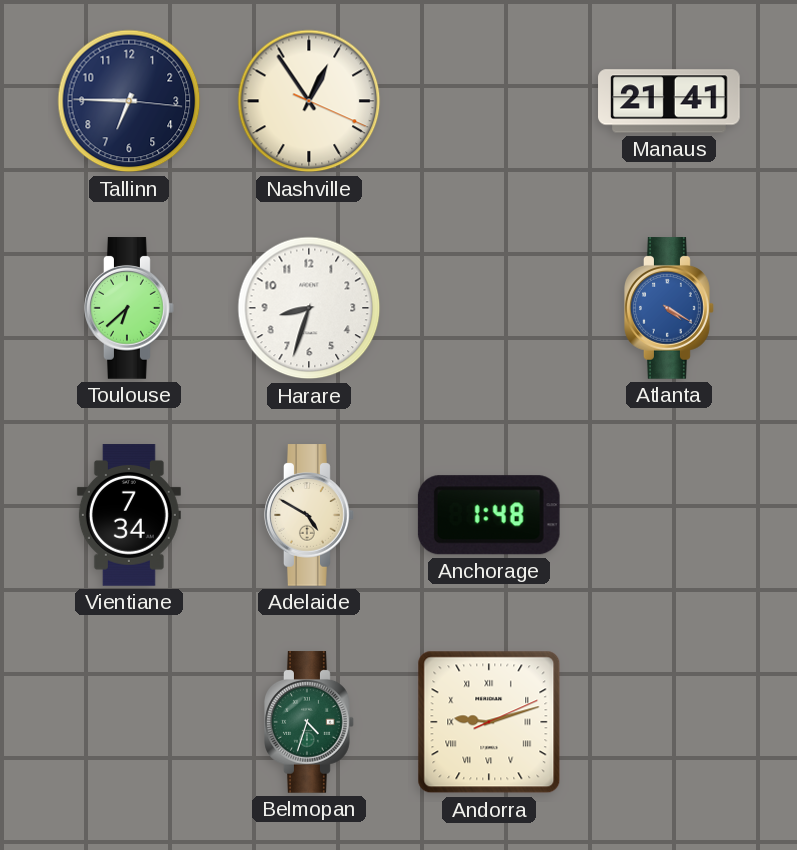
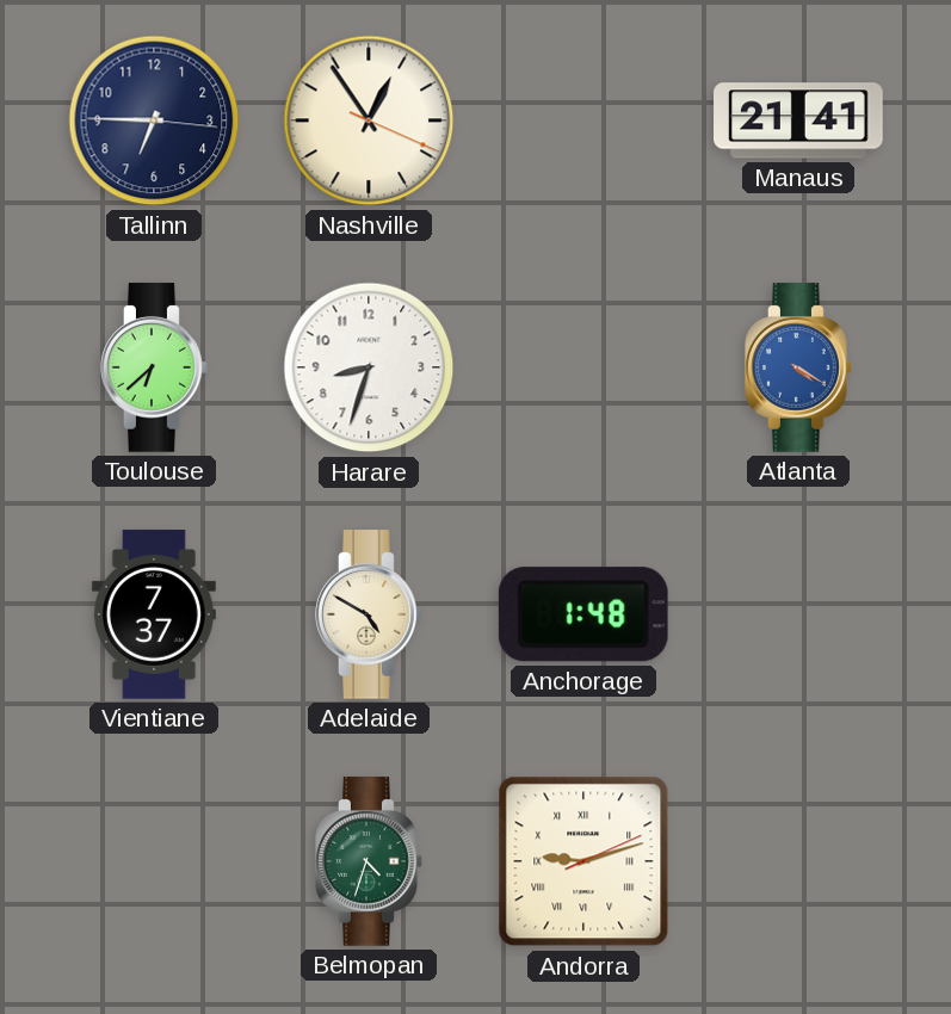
Vientiane: 7:34 -> 7:37
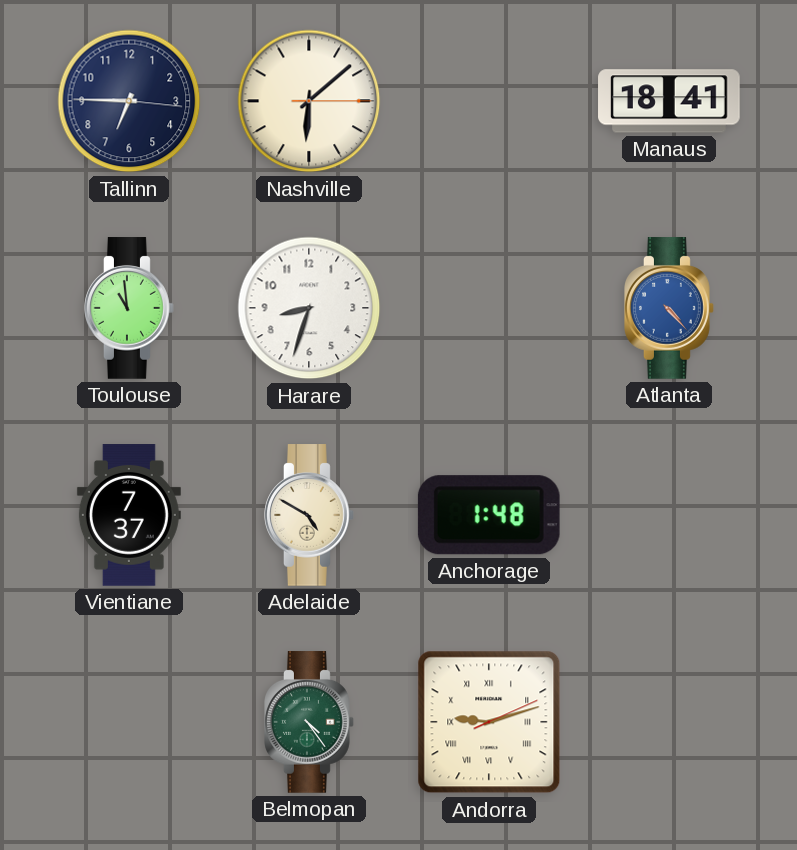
Nashville: 12:54 -> 6:08
Manaus: 21:41 -> 18:41
Toulouse: 6:38 -> 10:59
Atlanta: 4:20 -> 4:23
Belmopan: 4:33 -> 4:24
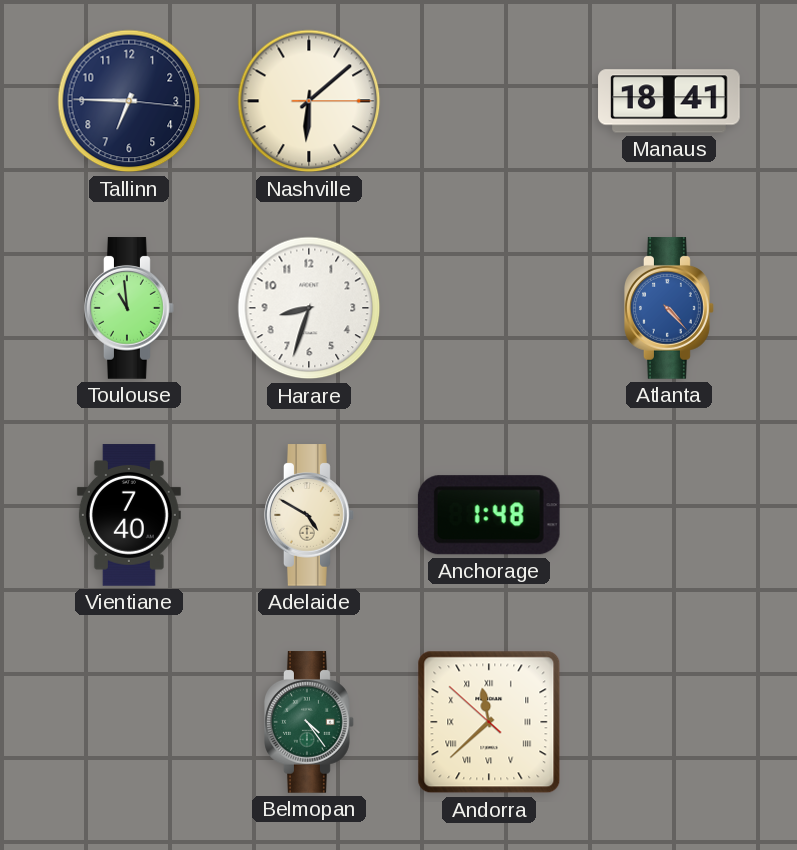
Vientiane: 7:37 -> 7:40
Andorra: 9:12 -> 11:37
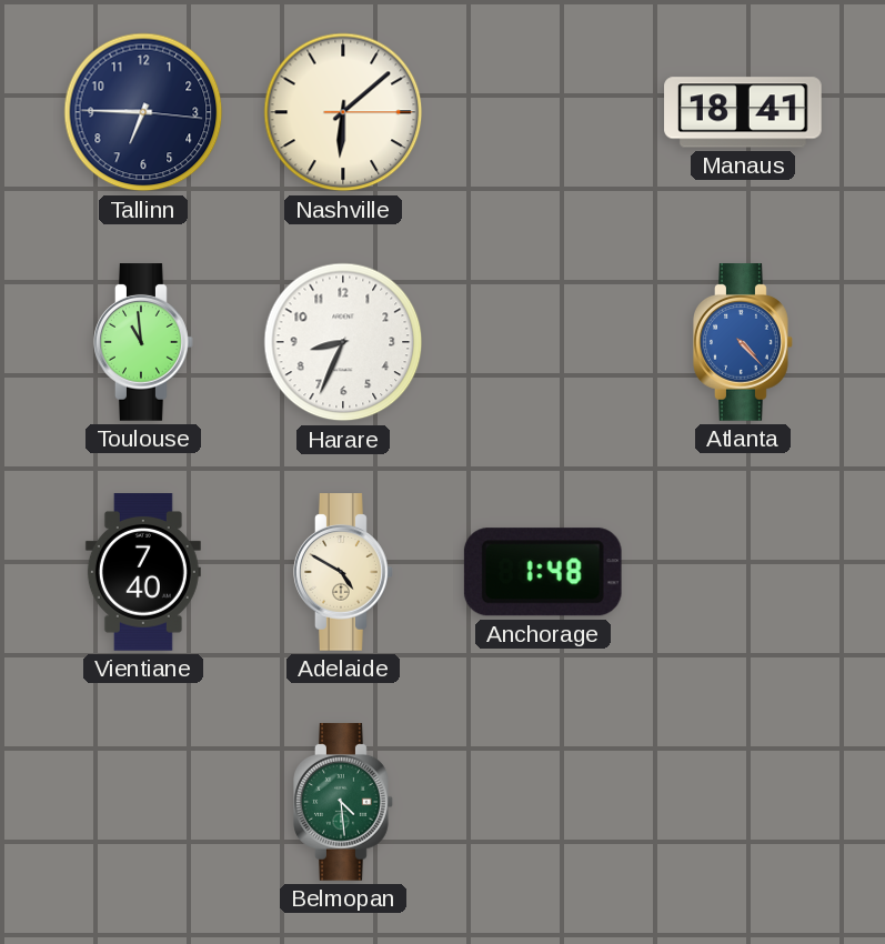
Harare: 8:33 -> 8:34
Belmopan: 4:24 -> 4:29
Andorra: 11:37 -> none
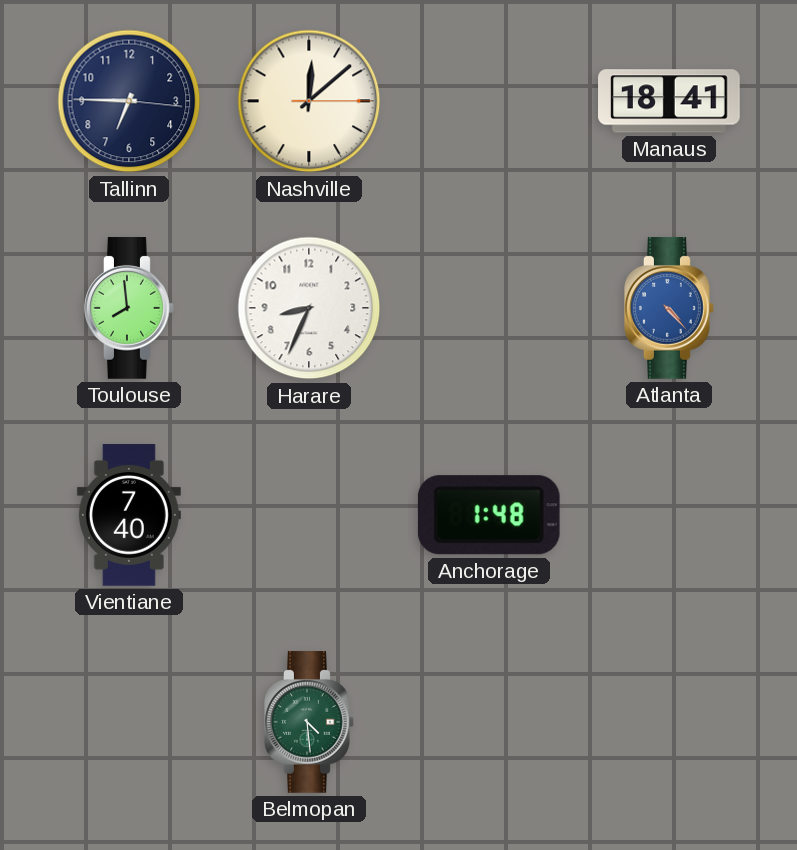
Nashville: 6:08 -> 12:08
Toulouse: 10:59 -> 7:59
Adelaide: 4:50 -> none
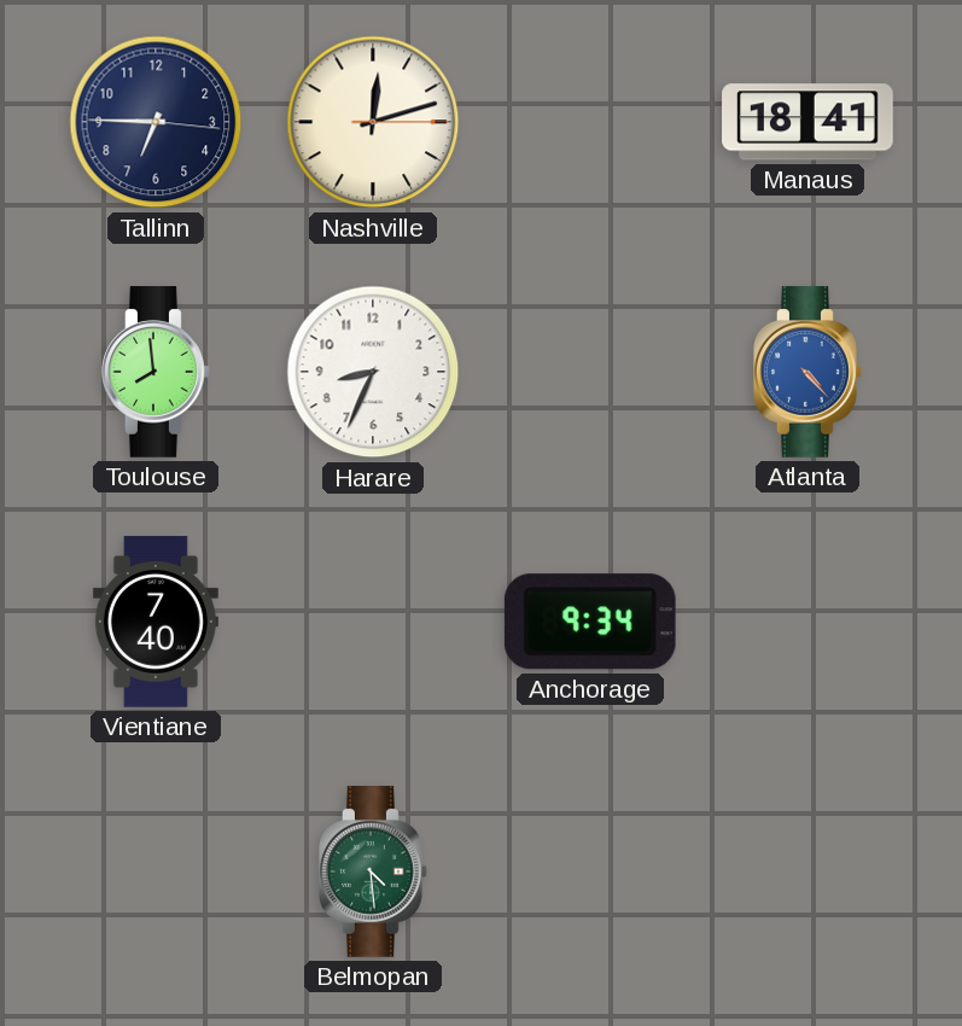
Nashville: 12:08 -> 12:12
Anchorage: 1:48 -> 9:34
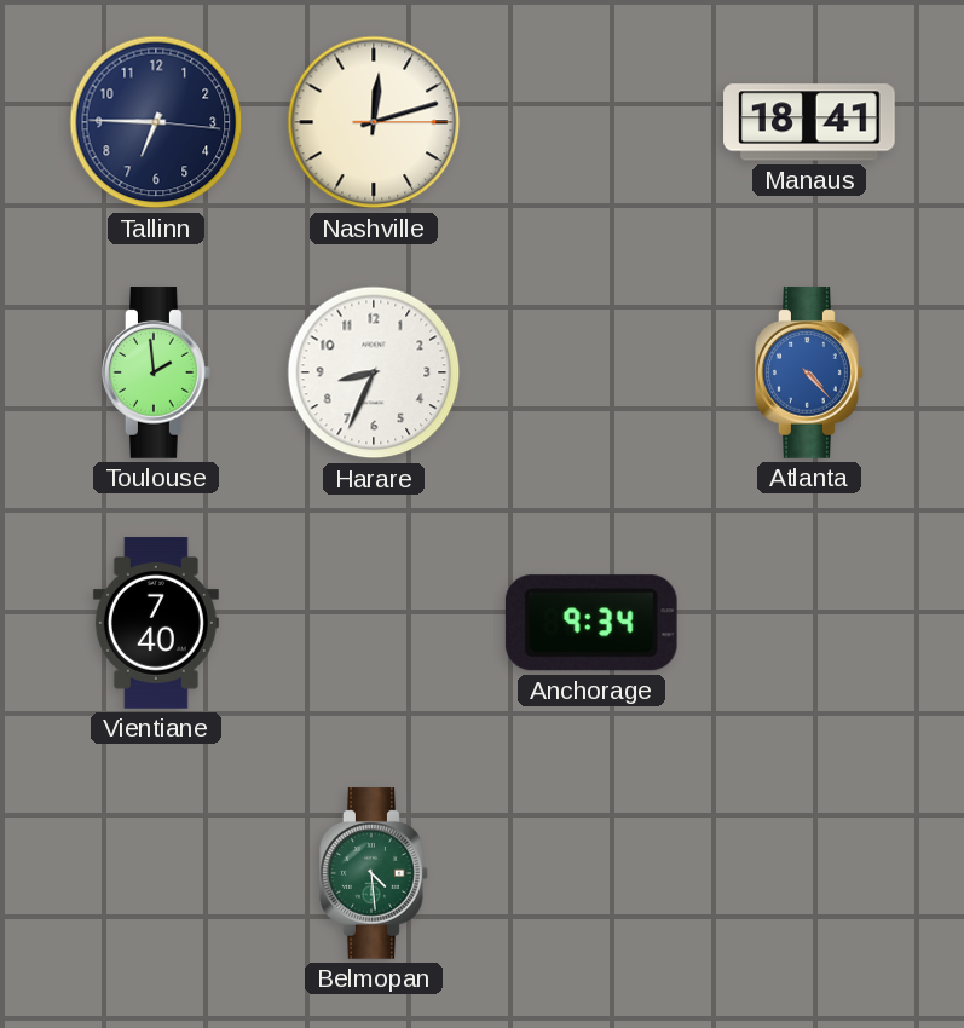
Toulouse: 7:59 -> 1:59
